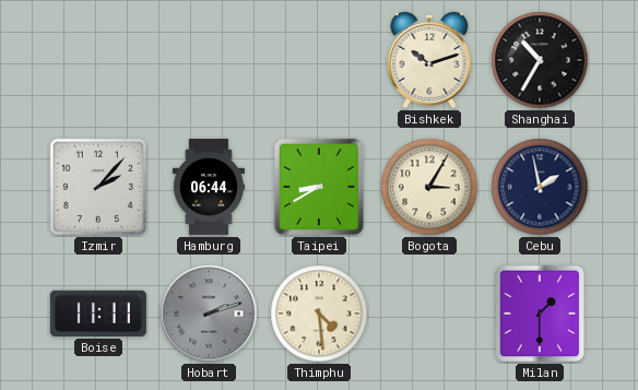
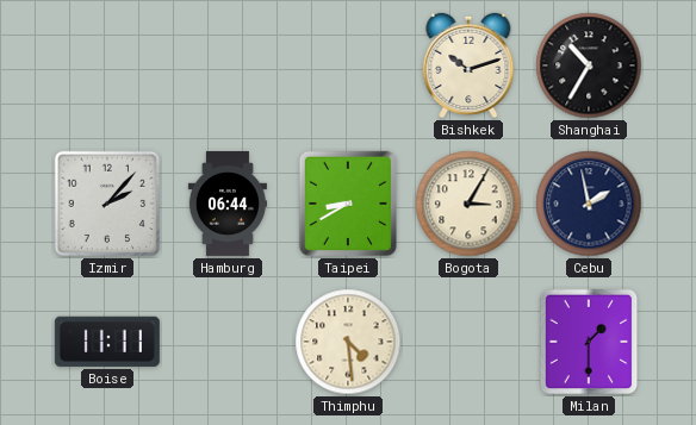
Hobart: 2:12 -> none
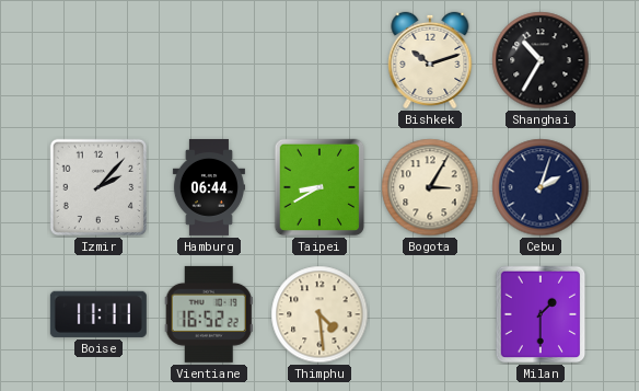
Cebu: 1:58 -> 2:03
Vientiane: none -> 16:52
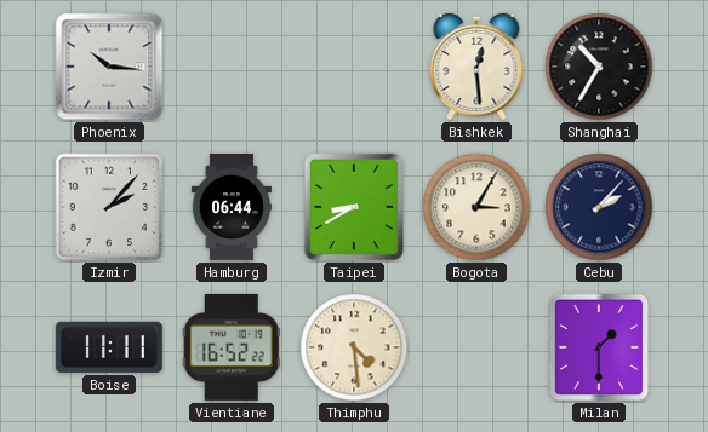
Phoenix: none -> 10:16
Bishkek: 10:12 -> 12:29
Cebu: 2:03 -> 2:07
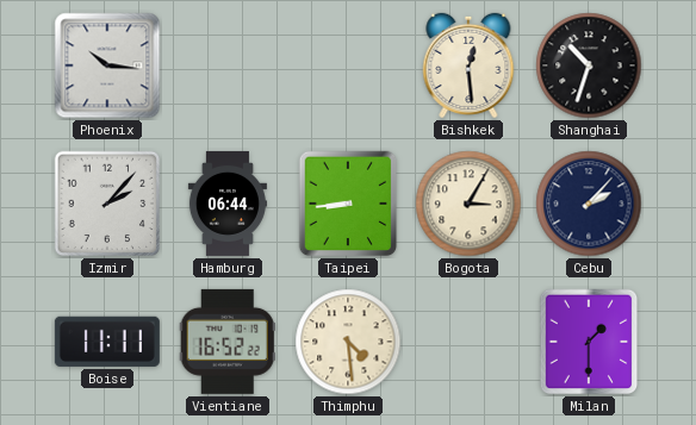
Shanghai: 10:35 -> 10:33
Taipei: 8:40 -> 8:44
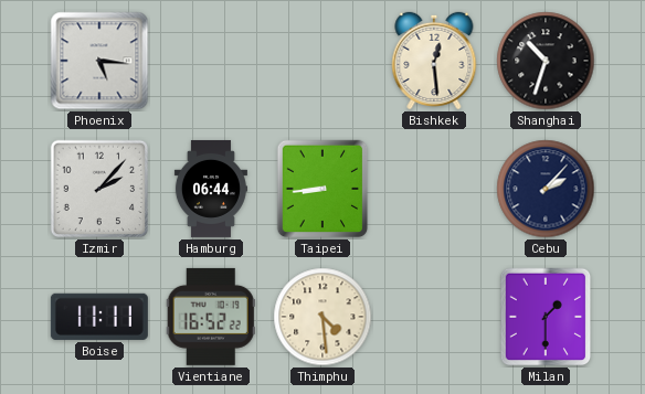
Phoenix: 10:16 -> 5:16
Bogota: 3:05 -> none
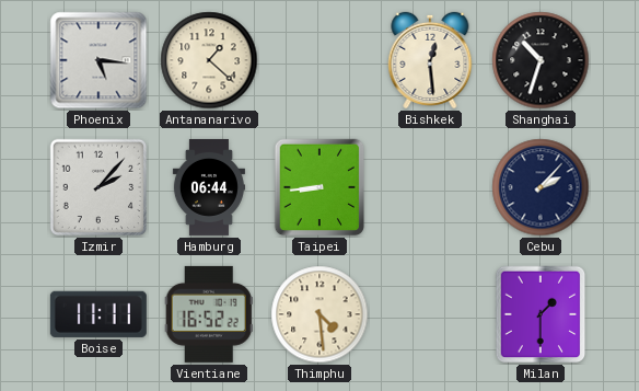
Antananarivo: none -> 1:22
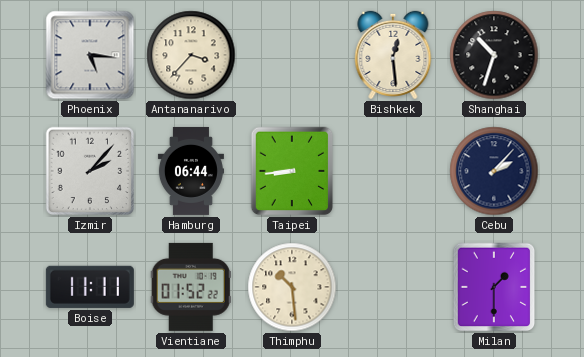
Antananarivo: 1:22 -> 3:37
Vientiane: 16:52 -> 01:52
Thimphu: 4:29 -> 10:29
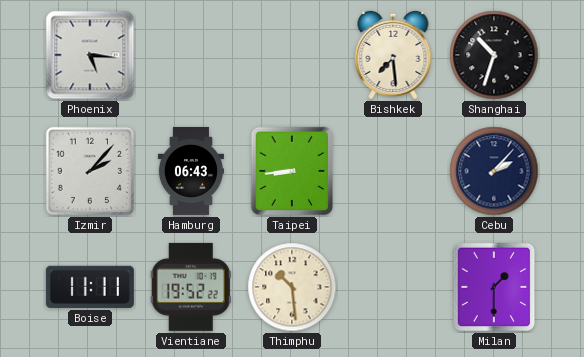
Antananarivo: 3:37 -> none
Bishkek: 12:29 -> 7:29
Hamburg: 06:44 -> 06:43
Vientiane: 01:52 -> 19:52
